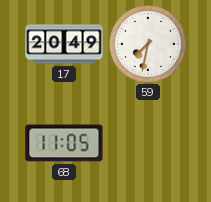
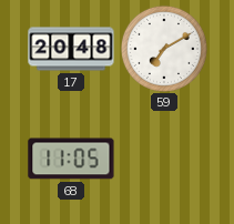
17: 20:49 -> 20:48
59: 7:32 -> 7:10
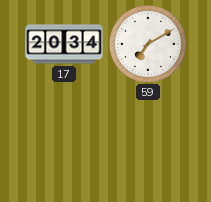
17: 20:48 -> 20:34
68: 11:05 -> none
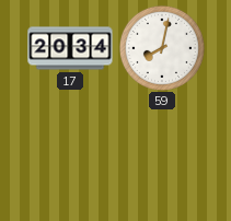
59: 7:10 -> 8:02
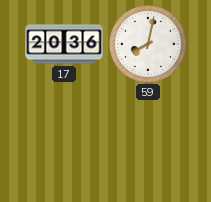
17: 20:34 -> 20:36
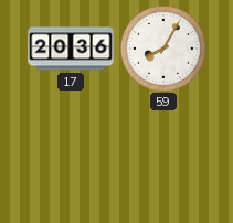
59: 8:02 -> 8:05
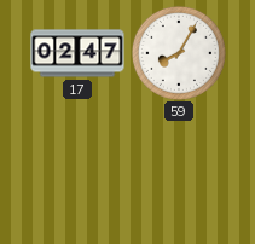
17: 20:36 -> 02:47
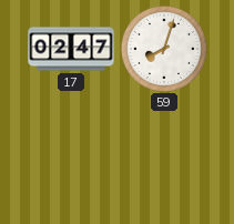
59: 8:05 -> 8:03
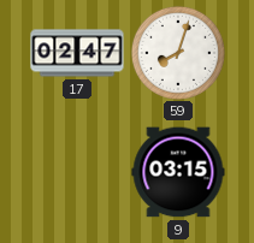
9: none -> 03:15
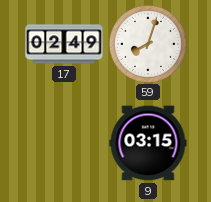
17: 02:47 -> 02:49
